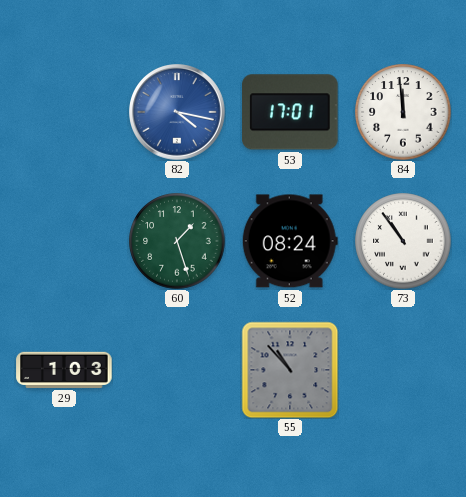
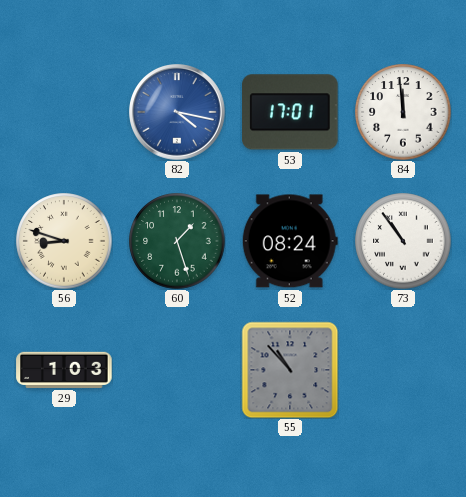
56: none -> 8:48
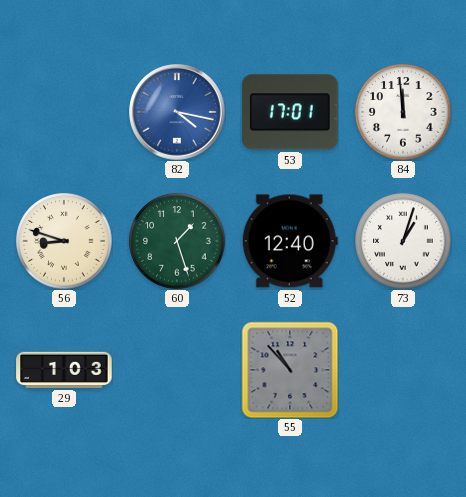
52: 08:24 -> 12:40
73: 10:54 -> 1:03
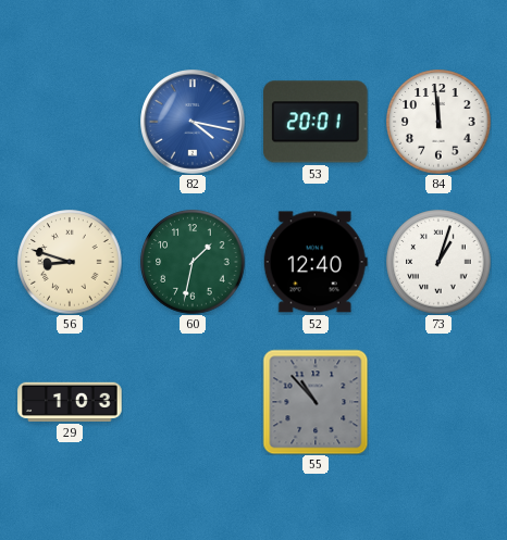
53: 17:01 -> 20:01
60: 1:27 -> 1:32
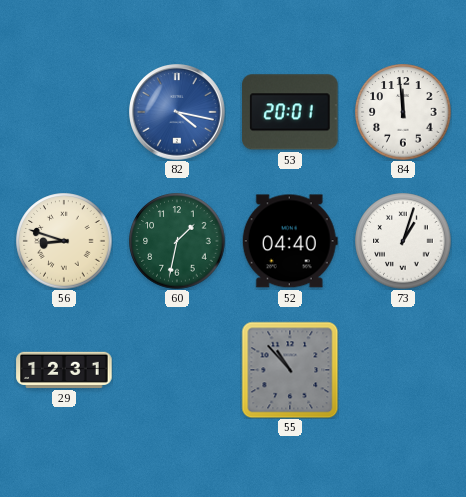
52: 12:40 -> 04:40
29: 1:03 -> 12:31
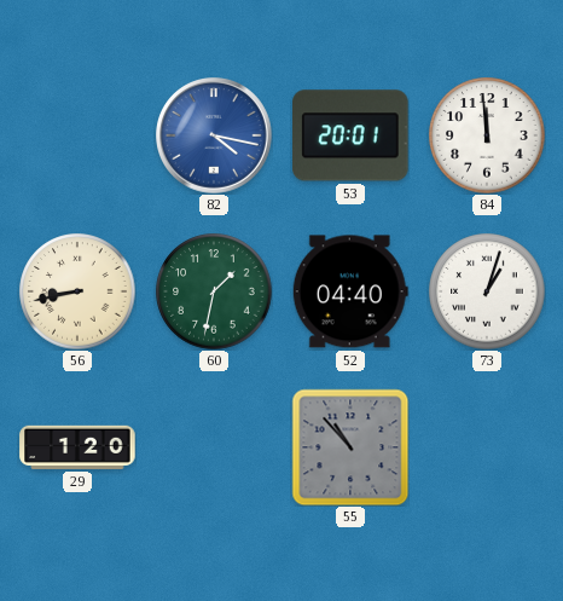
56: 8:48 -> 8:43
29: 12:31 -> 1:20
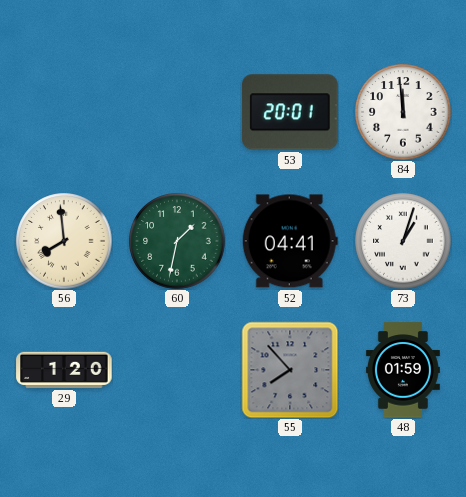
82: 4:17 -> none
56: 8:43 -> 7:59
52: 04:40 -> 04:41
55: 10:53 -> 7:53
48: none -> 01:59
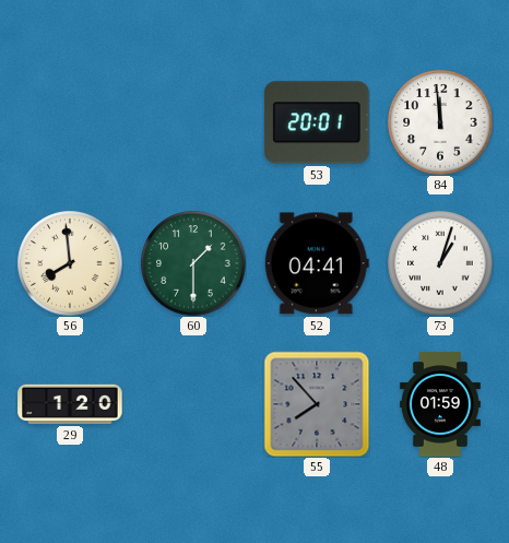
60: 1:32 -> 1:30
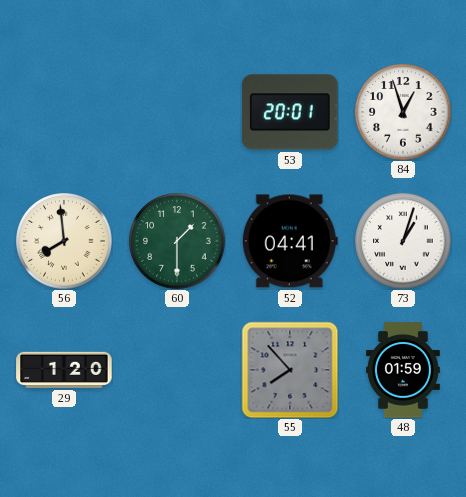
84: 11:59 -> 12:57
